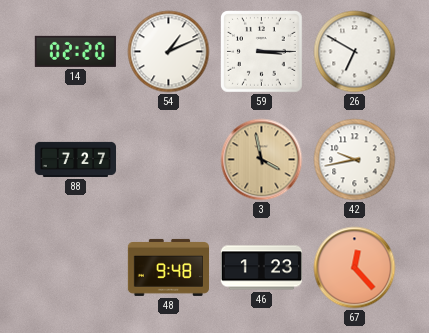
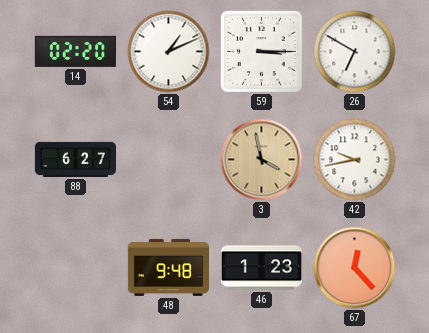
88: 7:27 -> 6:27
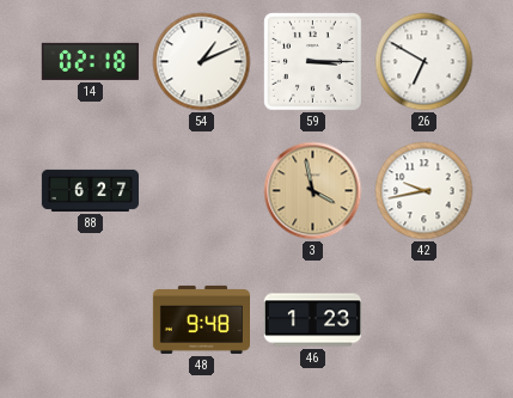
14: 02:20 -> 02:18
67: 12:23 -> none
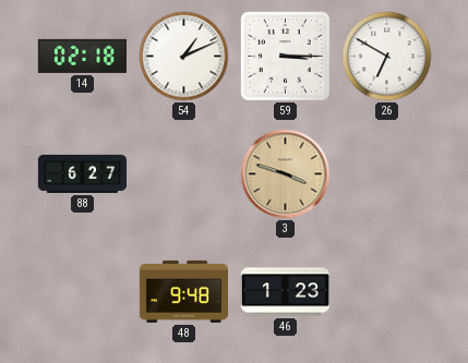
3: 3:58 -> 3:48
42: 9:43 -> none
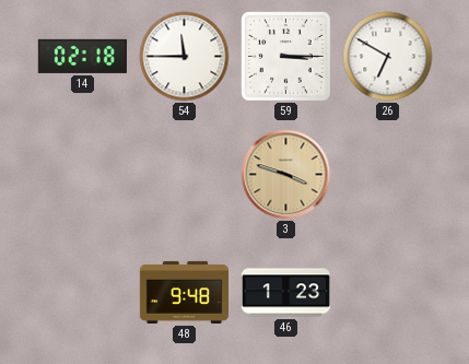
54: 1:11 -> 11:45
88: 6:27 -> none
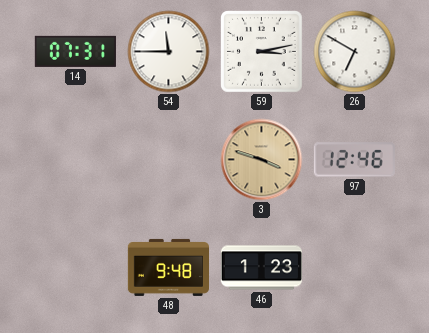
14: 02:18 -> 07:31
59: 3:15 -> 3:13
97: none -> 12:46
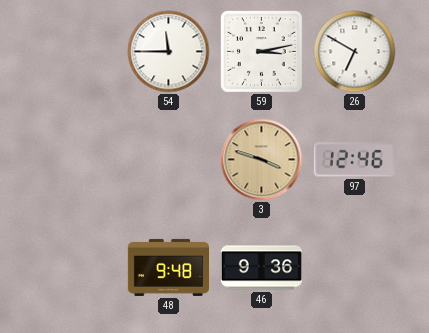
14: 07:31 -> none
46: 1:23 -> 9:36
